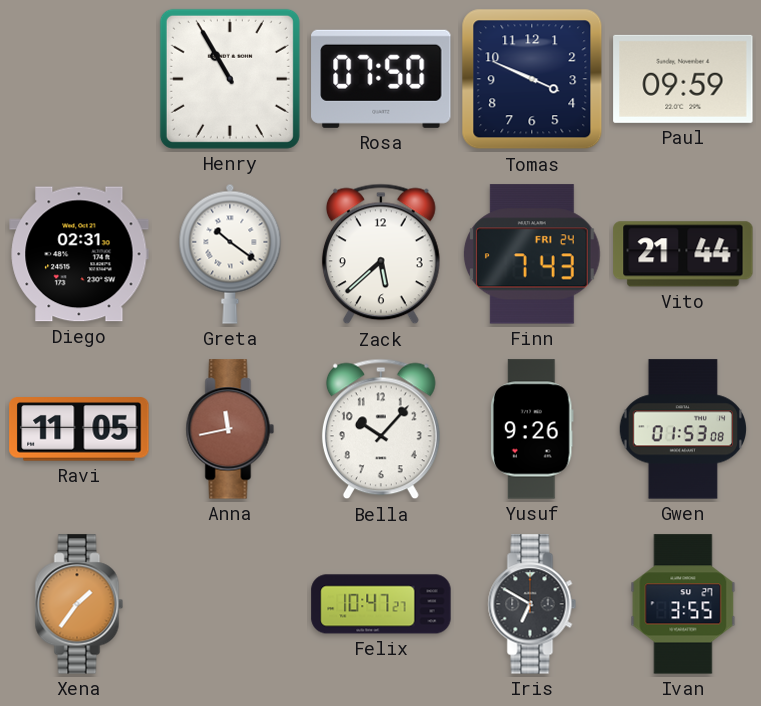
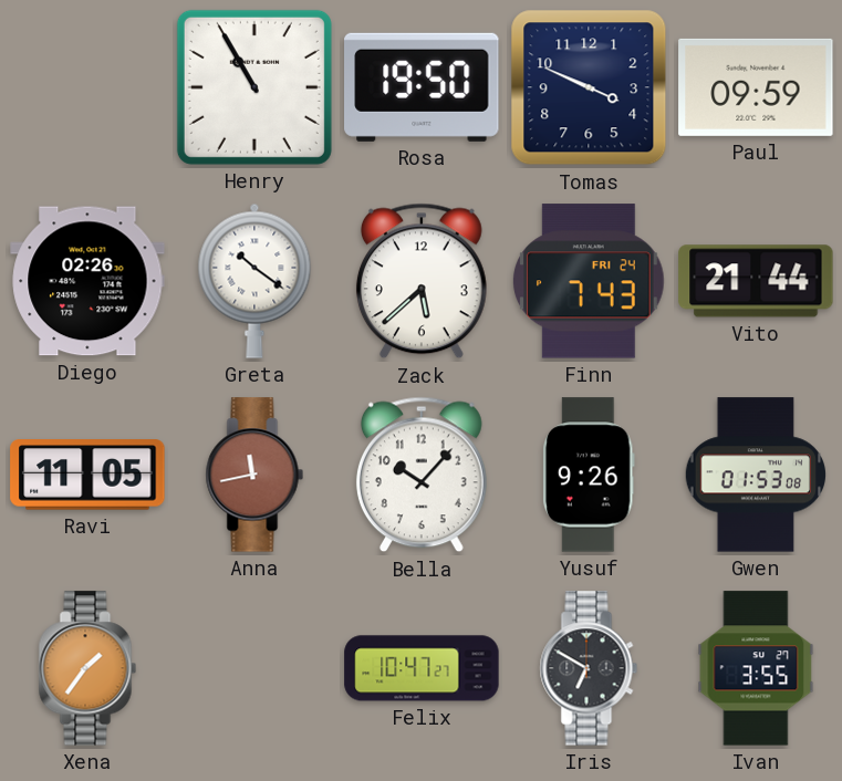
Rosa: 07:50 -> 19:50
Diego: 02:31 -> 02:26
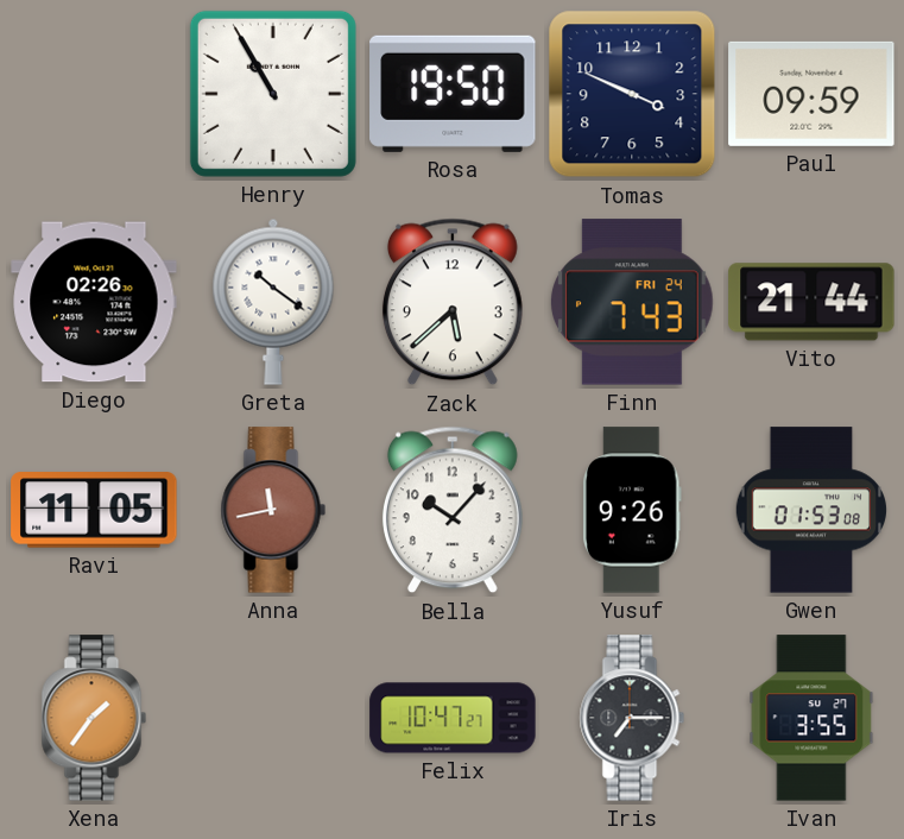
Iris: 6:50 -> 7:15
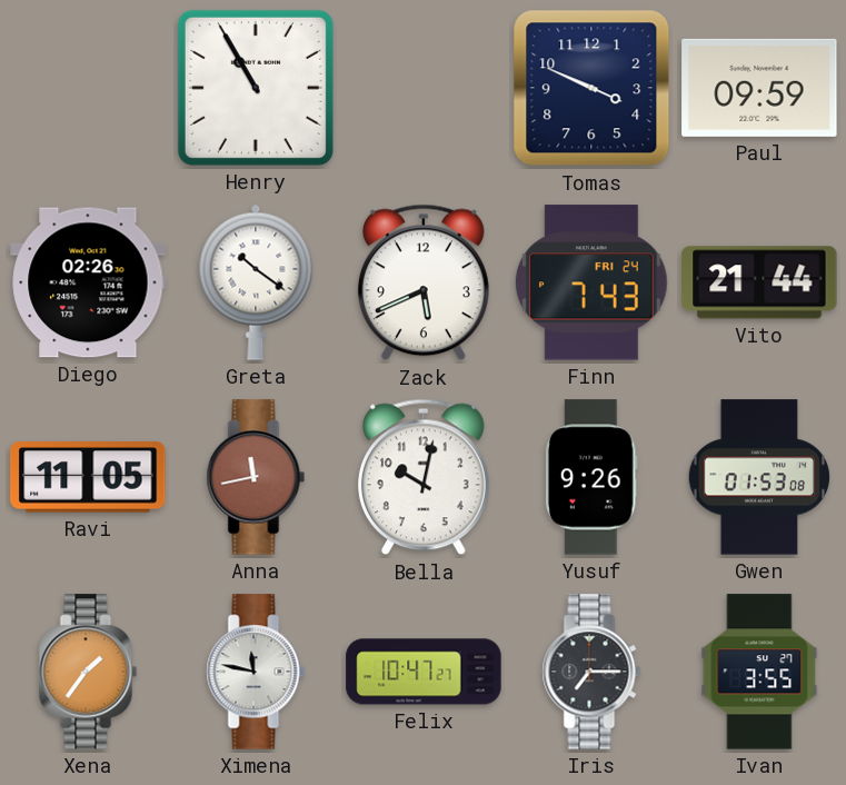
Rosa: 19:50 -> none
Zack: 5:38 -> 5:41
Bella: 10:07 -> 10:02
Ximena: none -> 11:47
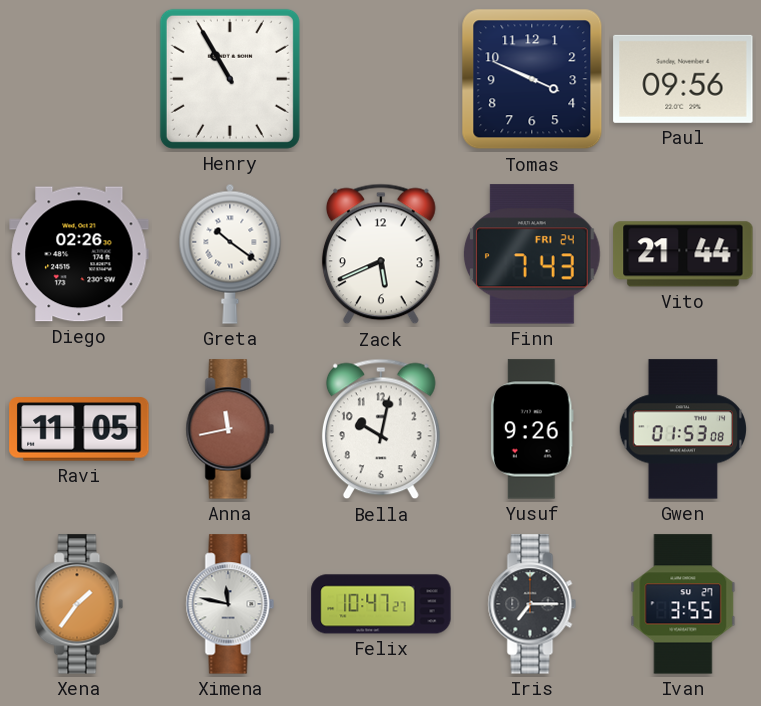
Paul: 09:59 -> 09:56
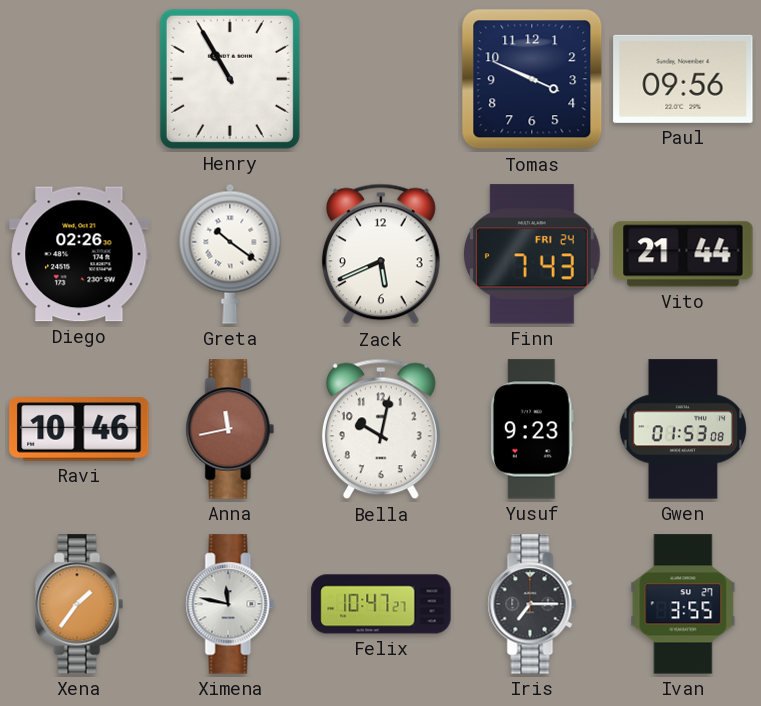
Ravi: 11:05 -> 10:46
Yusuf: 9:26 -> 9:23
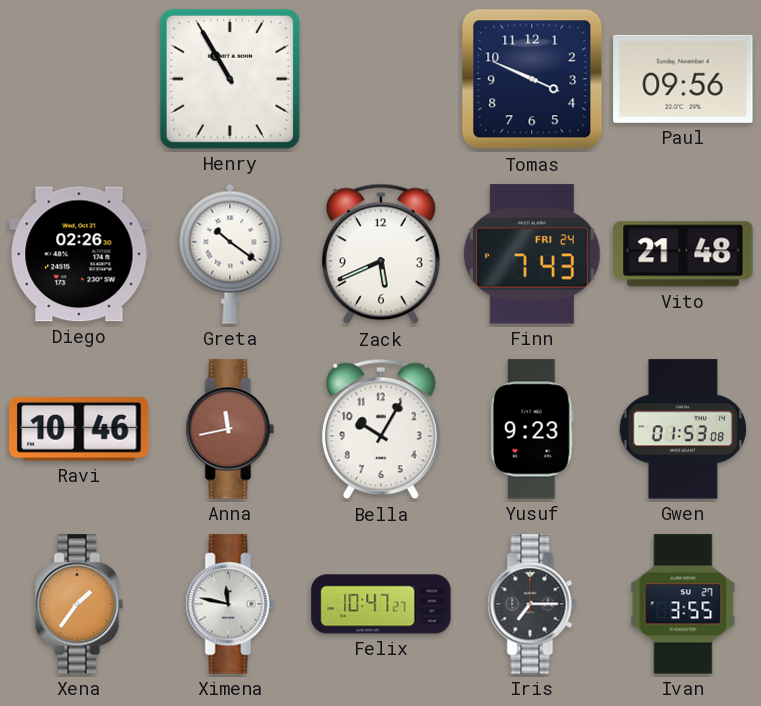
Vito: 21:44 -> 21:48
Bella: 10:02 -> 10:05
